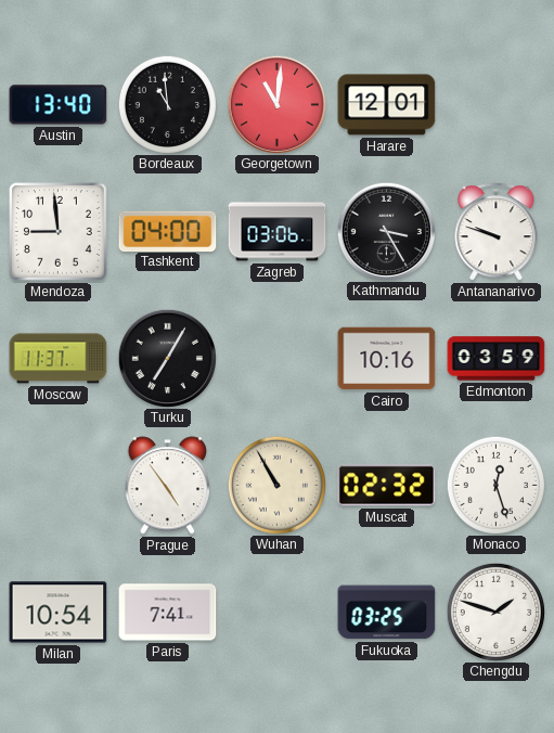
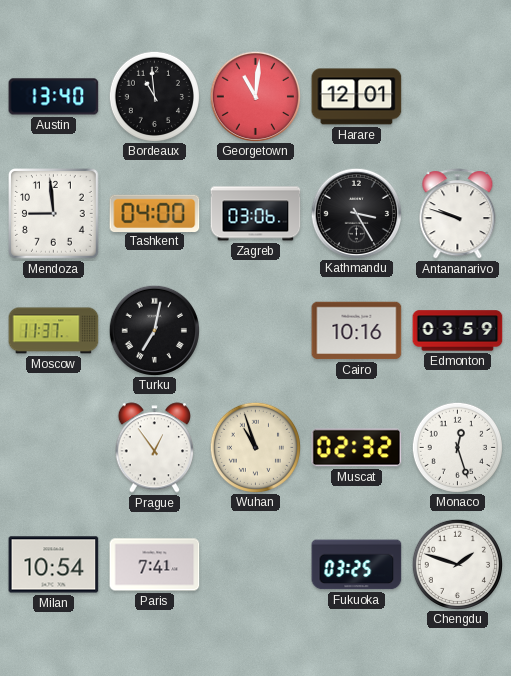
Turku: 7:05 -> 7:02
Prague: 4:54 -> 12:54
Wuhan: 10:55 -> 10:57
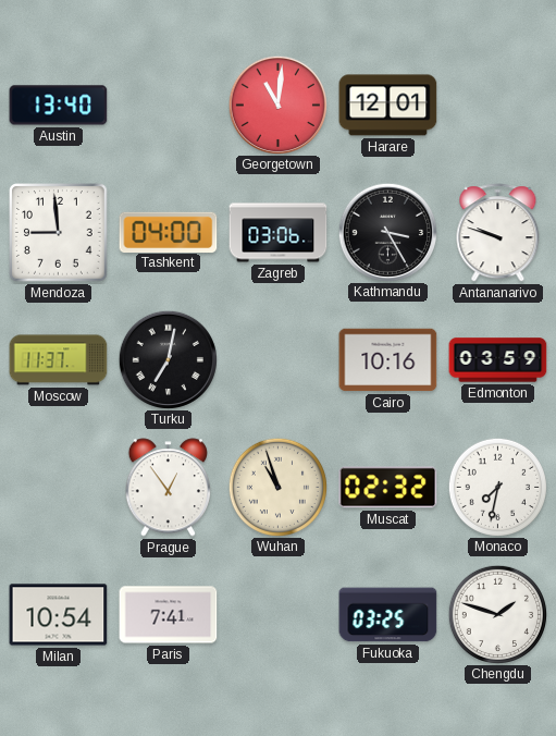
Bordeaux: 10:59 -> none
Monaco: 12:27 -> 7:32
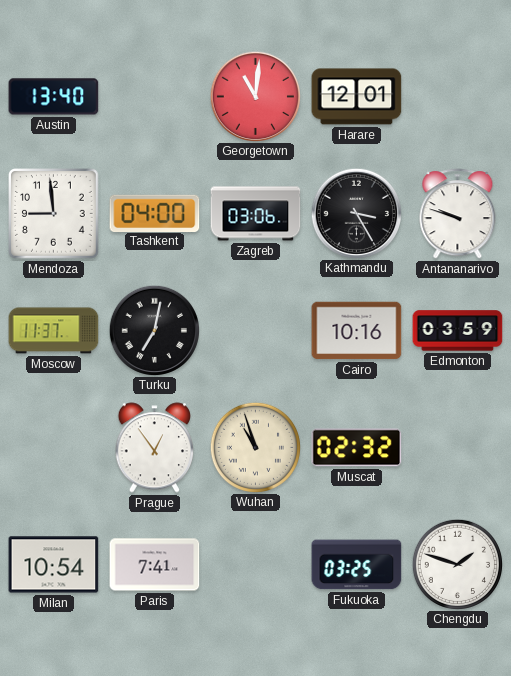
Monaco: 7:32 -> none
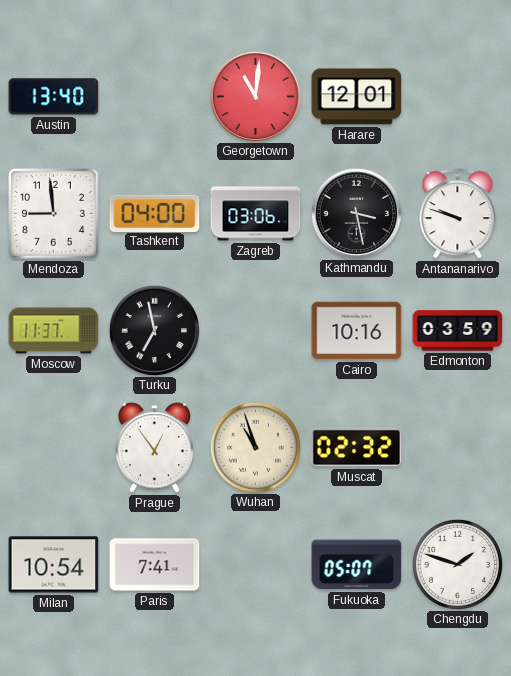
Kathmandu: 3:25 -> 3:28
Turku: 7:02 -> 6:58
Fukuoka: 03:25 -> 05:07
